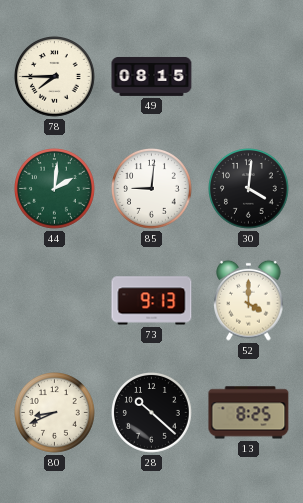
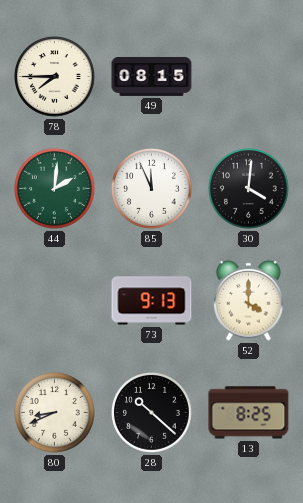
85: 9:01 -> 11:56
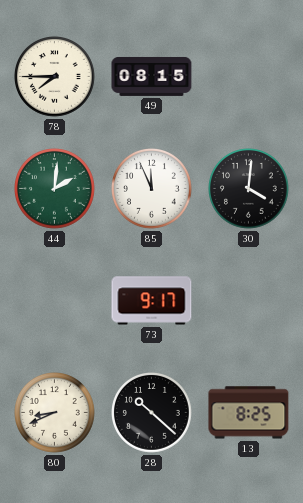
73: 9:13 -> 9:17
52: 4:00 -> none
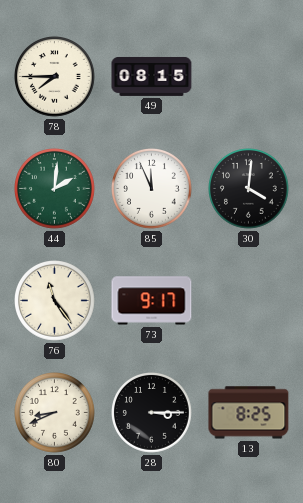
76: none -> 11:24
28: 10:22 -> 3:15
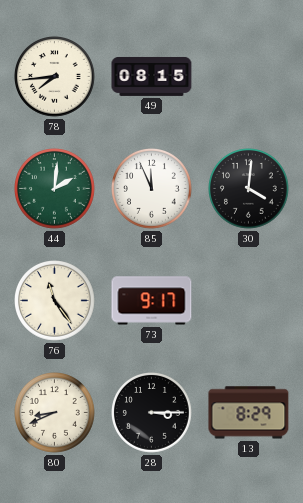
78: 7:45 -> 7:44
13: 8:25 -> 8:29
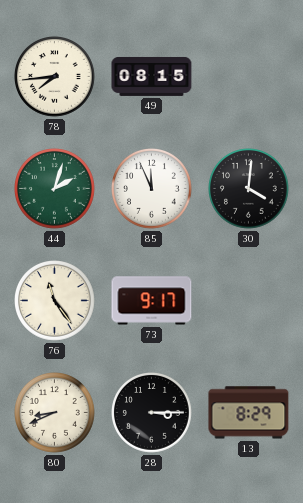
44: 2:01 -> 2:03
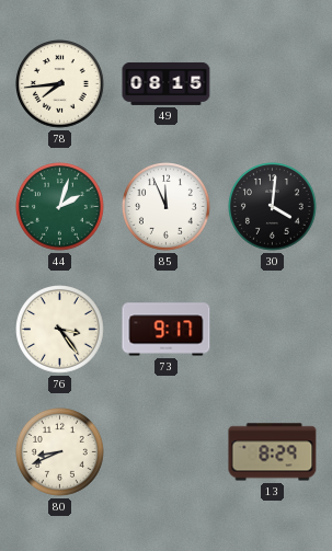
76: 11:24 -> 3:24
28: 3:15 -> none
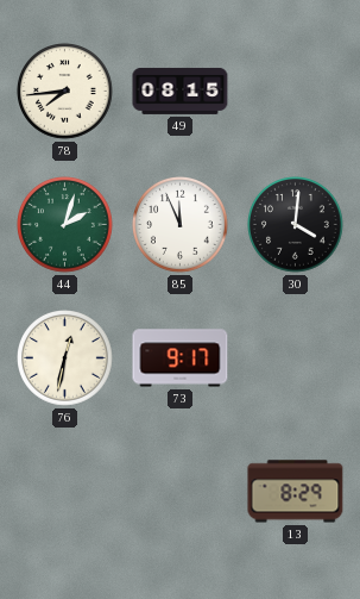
76: 3:24 -> 12:32
80: 8:41 -> none
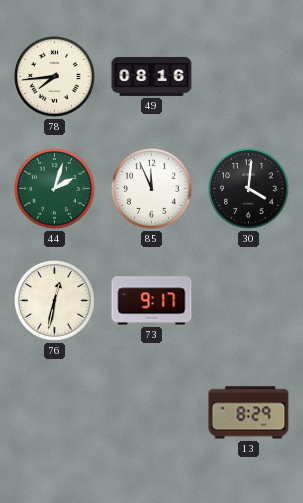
49: 08:15 -> 08:16
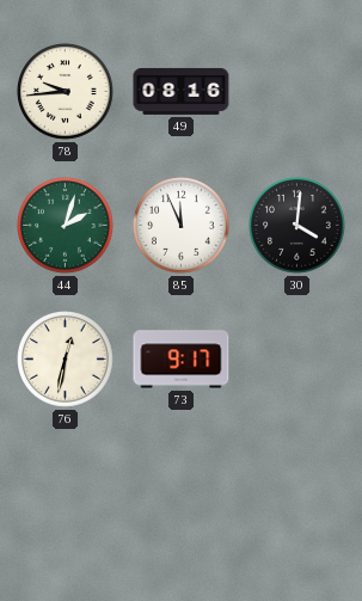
78: 7:44 -> 9:44
13: 8:29 -> none
